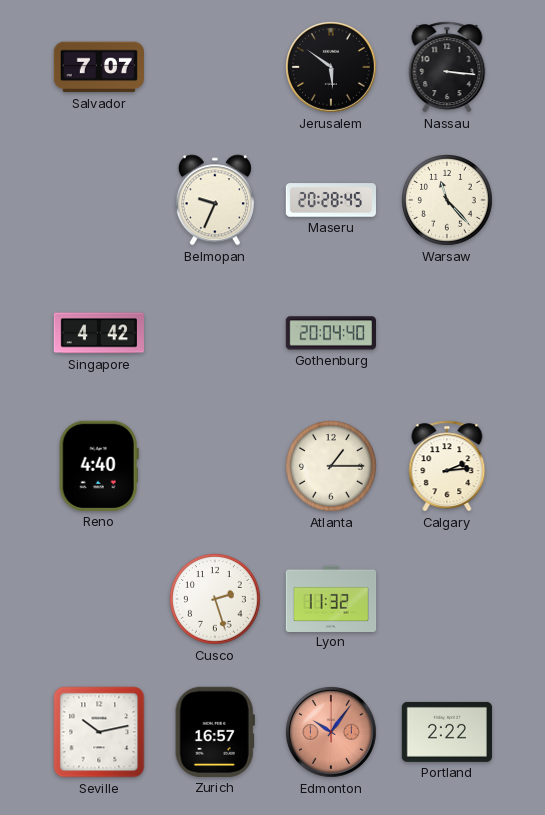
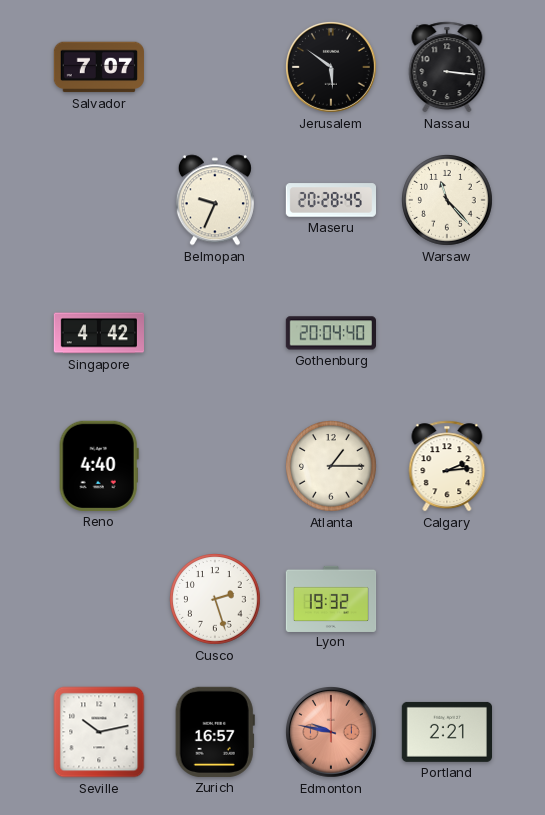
Lyon: 11:32 -> 19:32
Edmonton: 10:06 -> 9:47
Portland: 2:22 -> 2:21
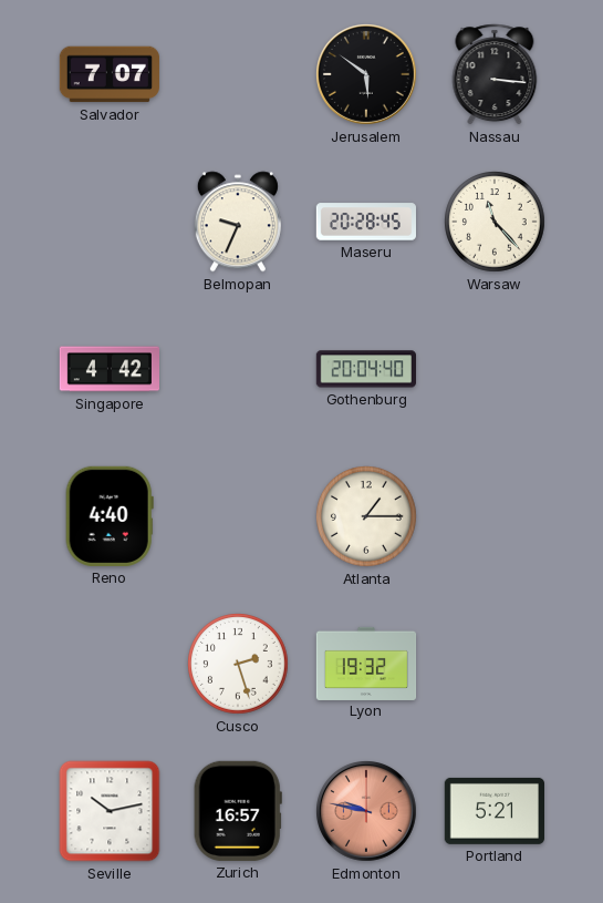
Calgary: 2:14 -> none
Portland: 2:21 -> 5:21
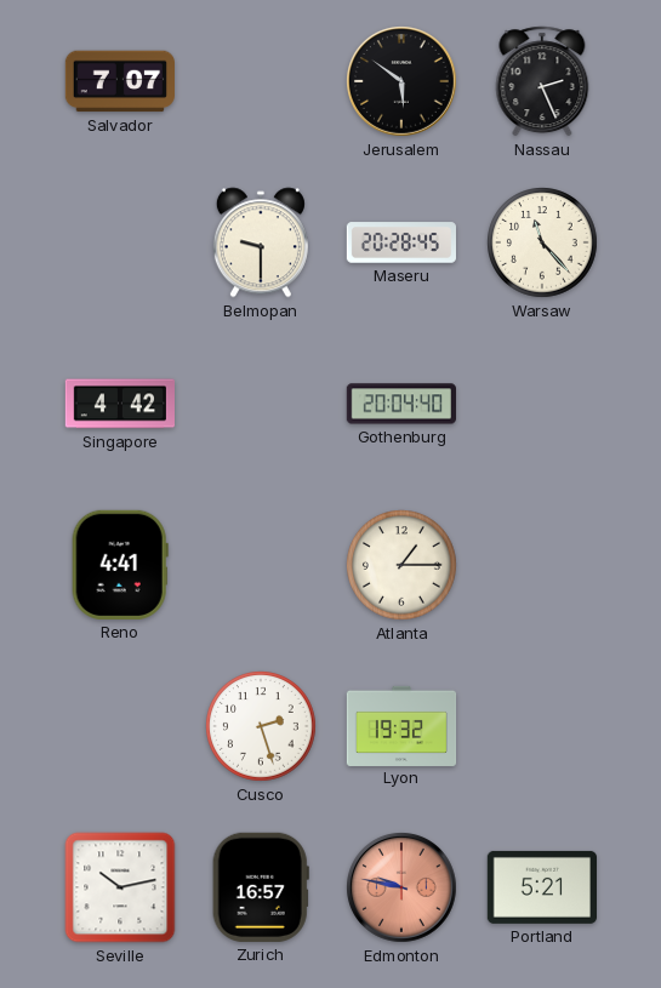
Nassau: 3:16 -> 2:26
Belmopan: 9:34 -> 9:30
Reno: 4:40 -> 4:41
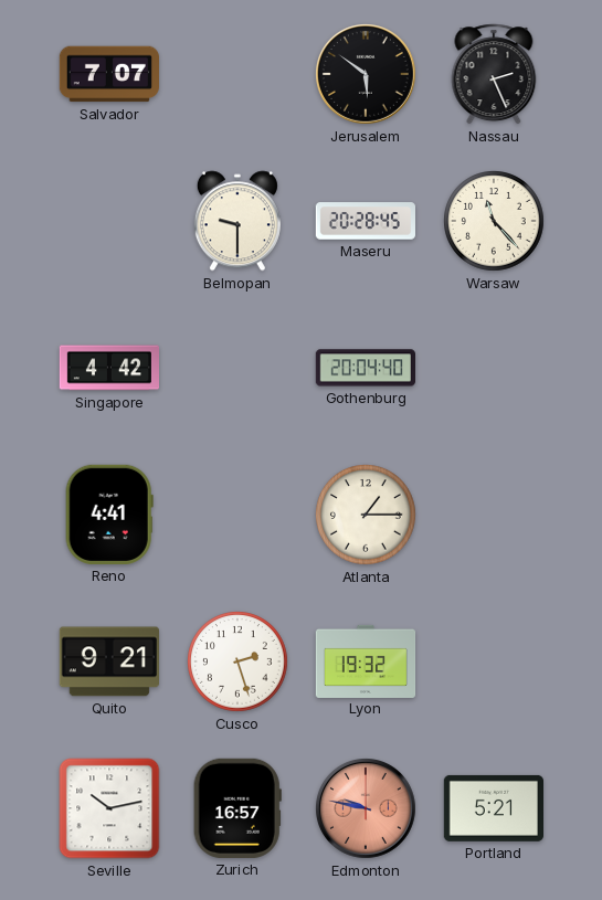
Quito: none -> 9:21
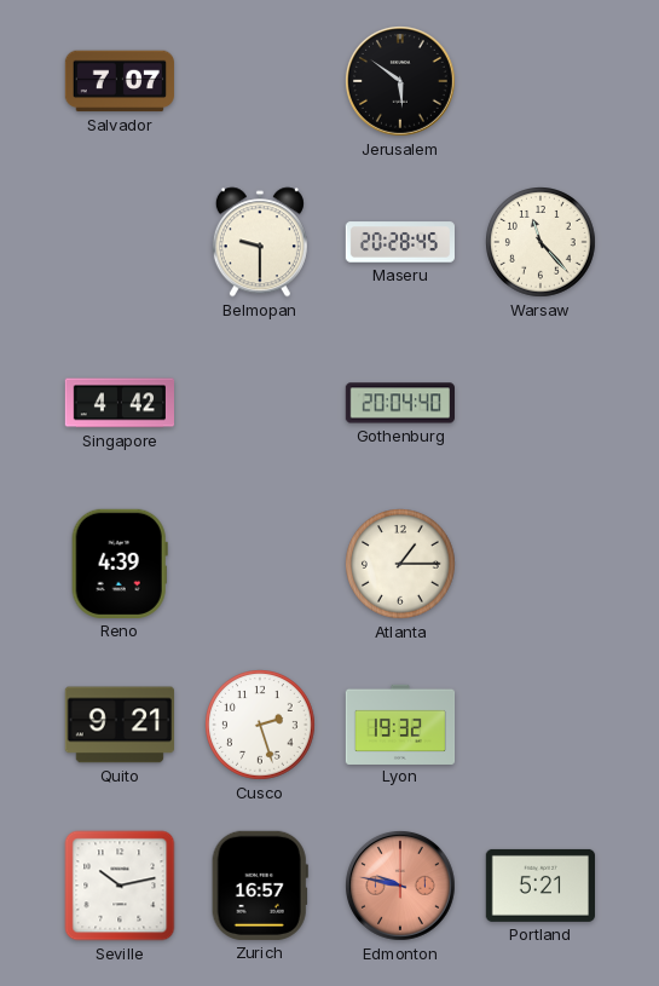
Nassau: 2:26 -> none
Reno: 4:41 -> 4:39
